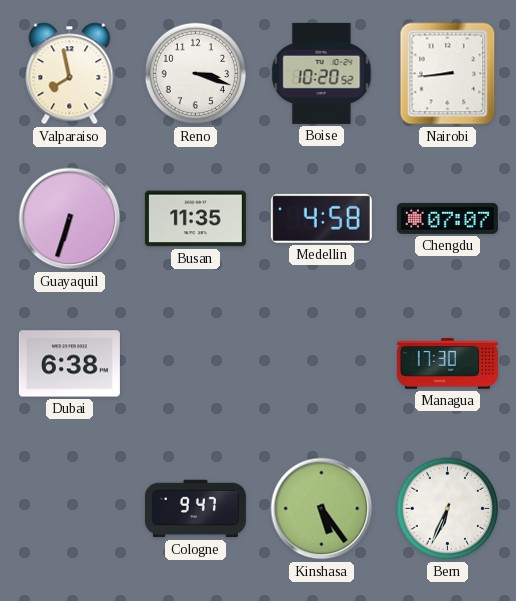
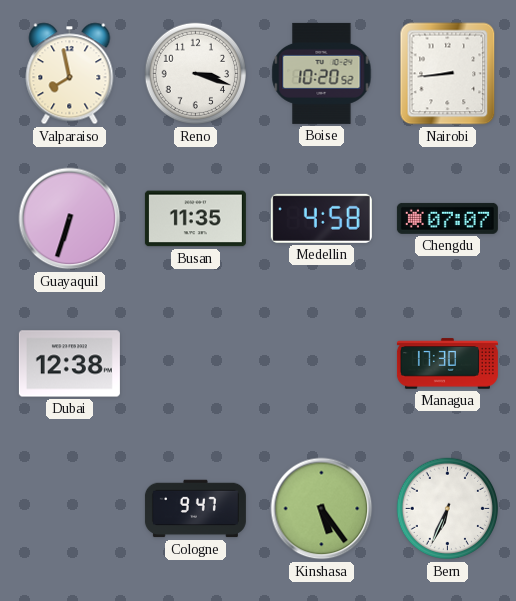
Dubai: 6:38 -> 12:38
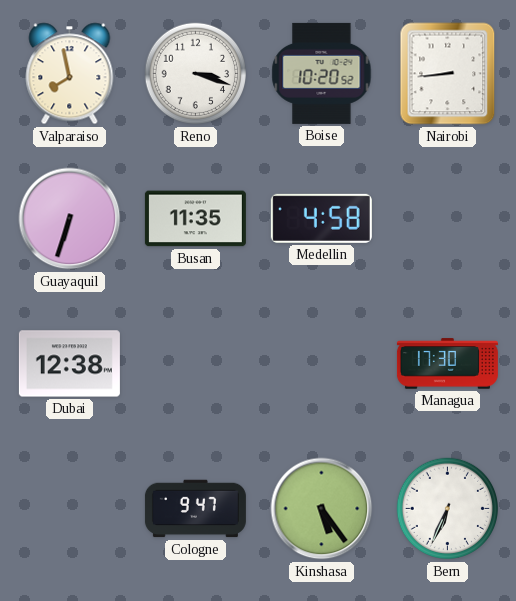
Chengdu: 07:07 -> none
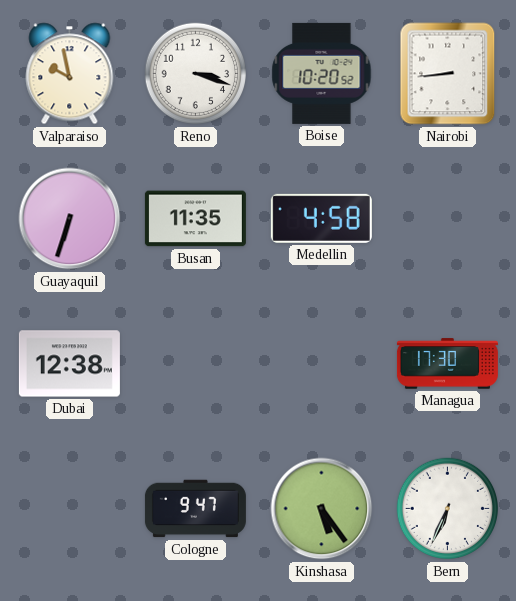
Valparaiso: 7:58 -> 9:58
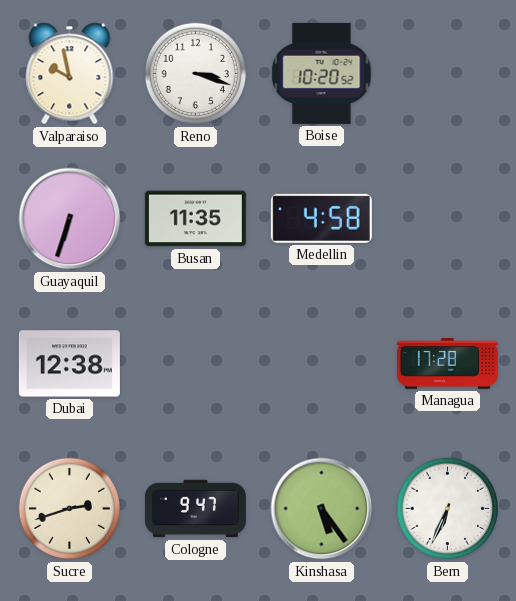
Nairobi: 8:44 -> none
Managua: 17:30 -> 17:28
Sucre: none -> 2:42
